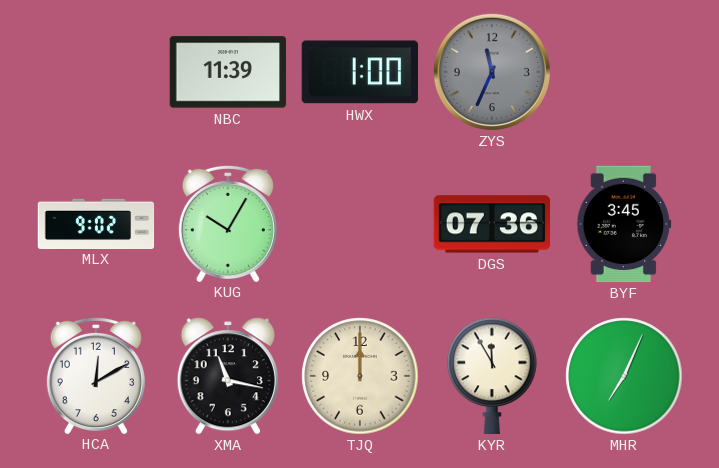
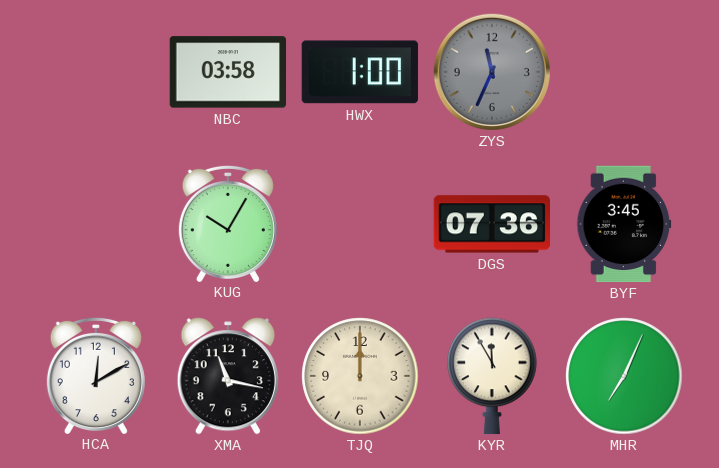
NBC: 11:39 -> 03:58
MLX: 9:02 -> none
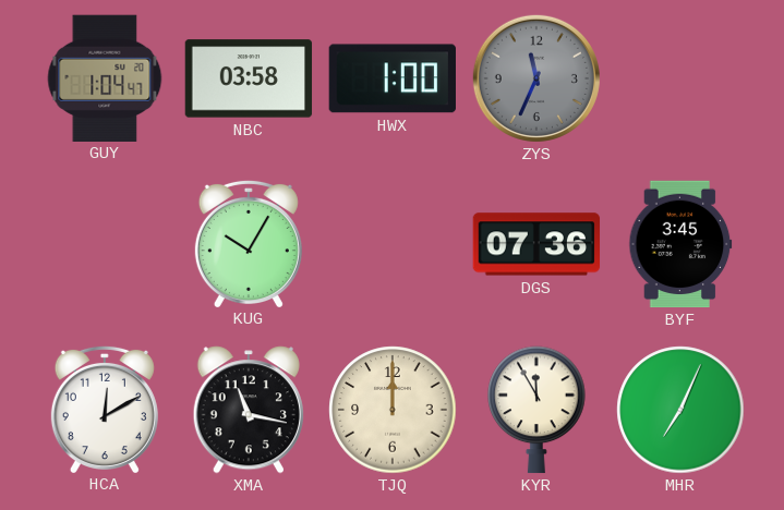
GUY: none -> 1:04
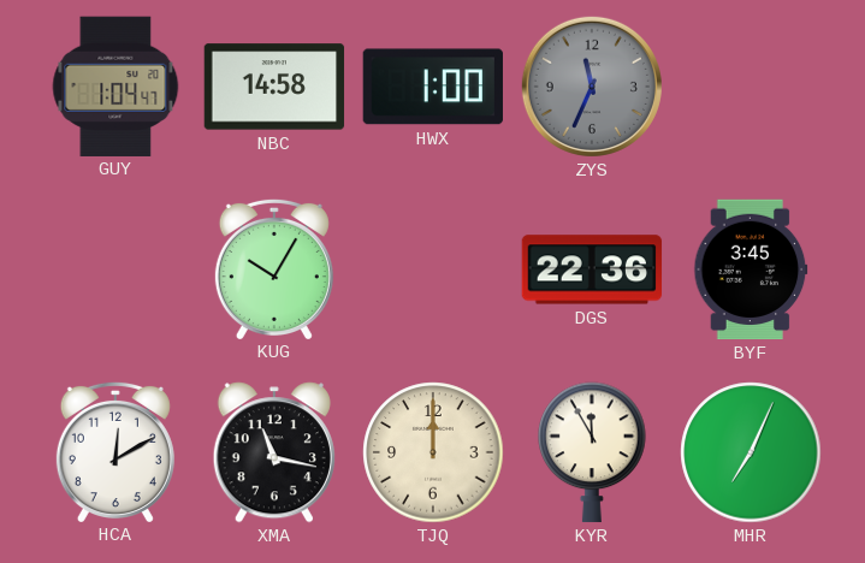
NBC: 03:58 -> 14:58
DGS: 07:36 -> 22:36
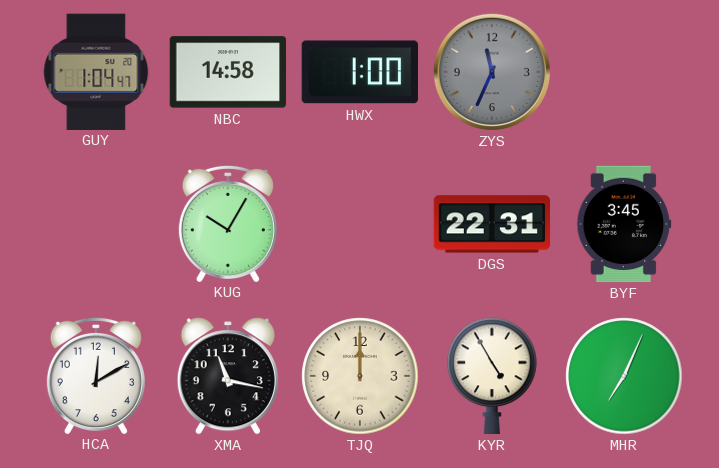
DGS: 22:36 -> 22:31
KYR: 11:55 -> 4:55
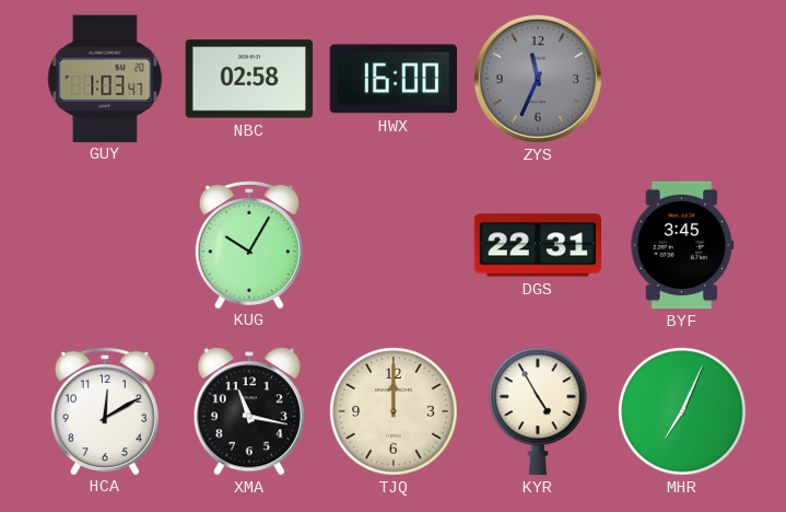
GUY: 1:04 -> 1:03
NBC: 14:58 -> 02:58
HWX: 1:00 -> 16:00
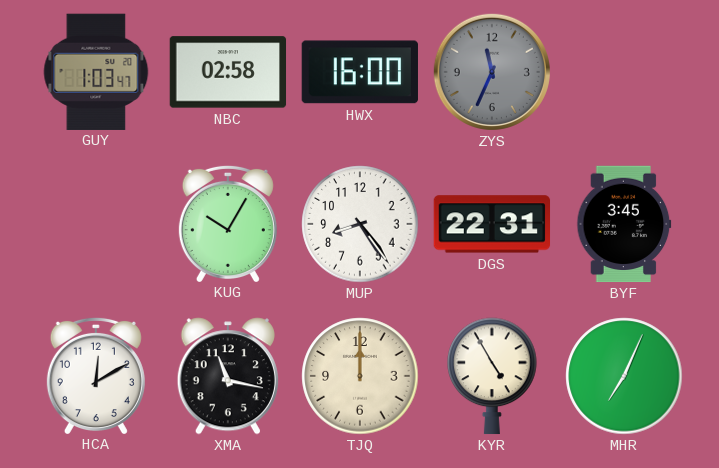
MUP: none -> 8:24
